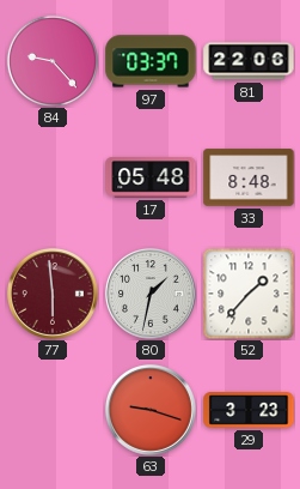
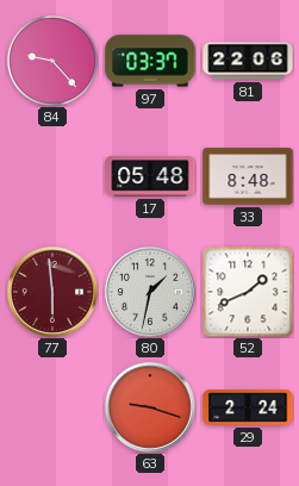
52: 1:37 -> 1:41
29: 3:23 -> 2:24
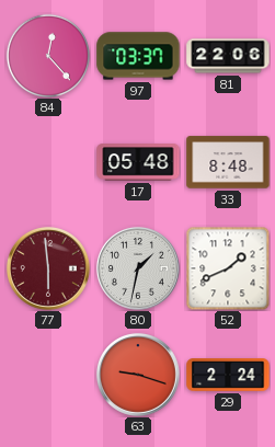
84: 9:23 -> 12:23
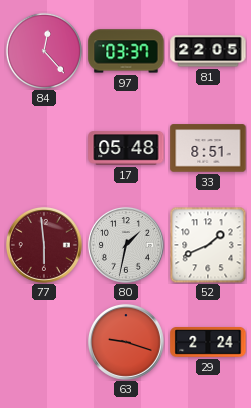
81: 22:06 -> 22:05
33: 8:48 -> 8:51
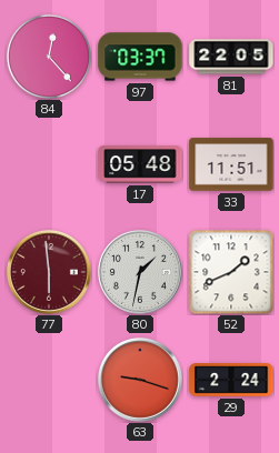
33: 8:51 -> 11:51
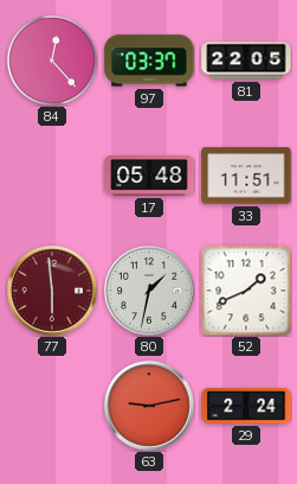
63: 9:18 -> 9:13
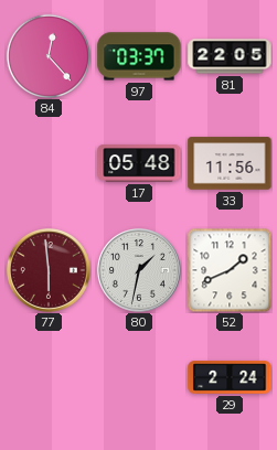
33: 11:51 -> 11:56
63: 9:13 -> none
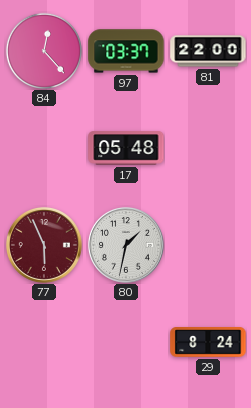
81: 22:05 -> 22:00
33: 11:56 -> none
77: 5:59 -> 5:56
52: 1:41 -> none
29: 2:24 -> 8:24
